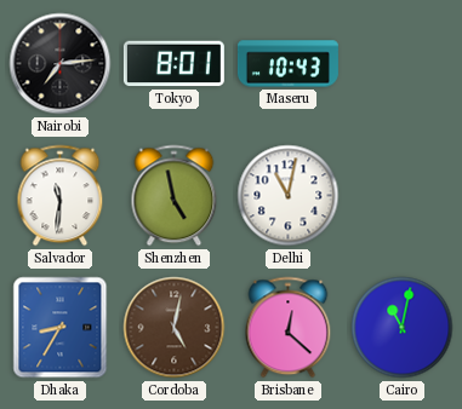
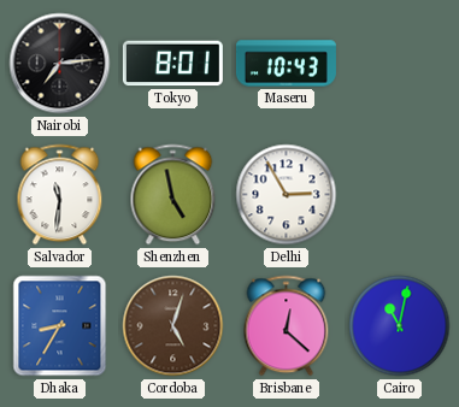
Delhi: 11:02 -> 2:55
Cordoba: 5:02 -> 5:03
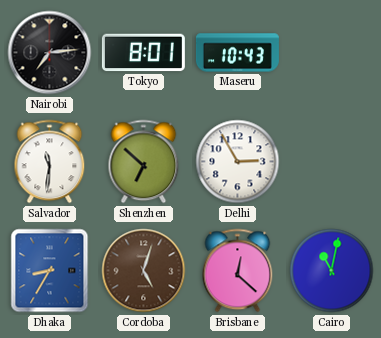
Shenzhen: 4:58 -> 6:52
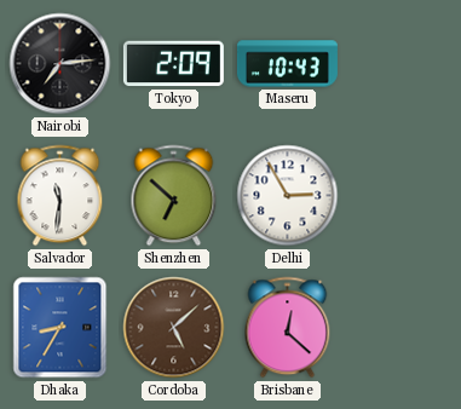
Tokyo: 8:01 -> 2:09
Cordoba: 5:03 -> 5:08
Cairo: 11:02 -> none
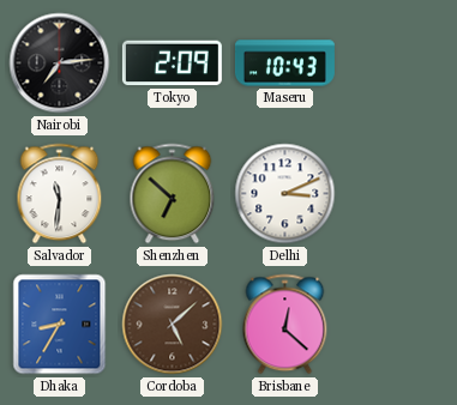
Delhi: 2:55 -> 3:11
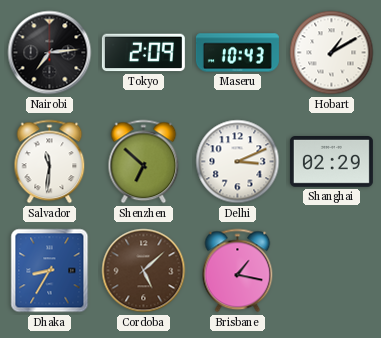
Hobart: none -> 1:10
Shanghai: none -> 02:29
Brisbane: 12:22 -> 1:17
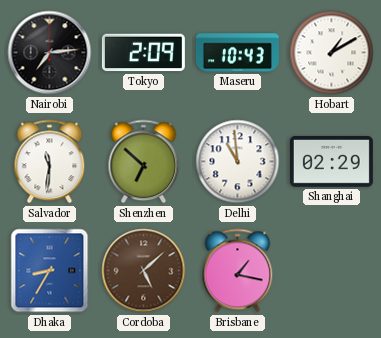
Delhi: 3:11 -> 10:59
